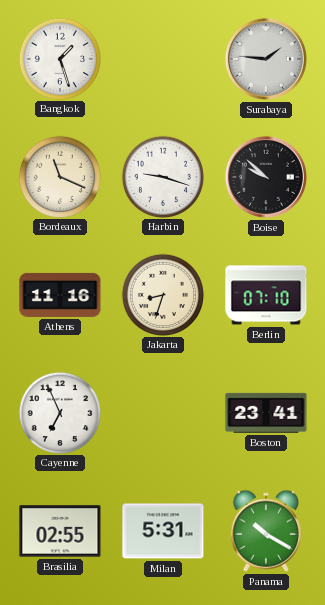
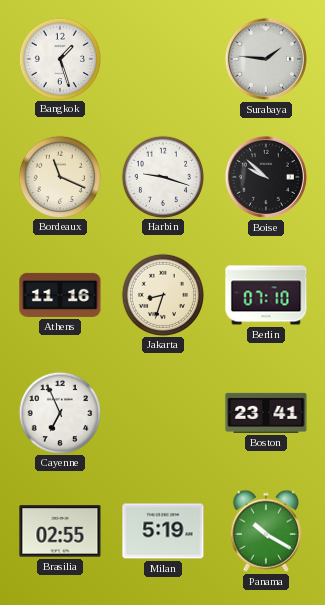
Milan: 5:31 -> 5:19
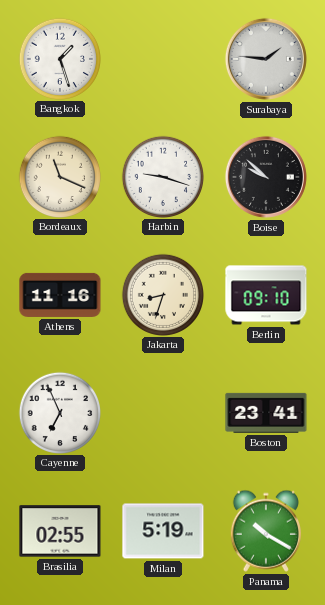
Berlin: 07:10 -> 09:10
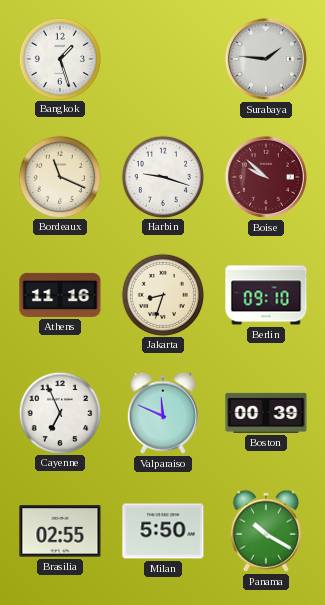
Boise dial: black -> burgundy
Valparaiso: none -> 11:49
Boston: 23:41 -> 00:39
Milan: 5:19 -> 5:50
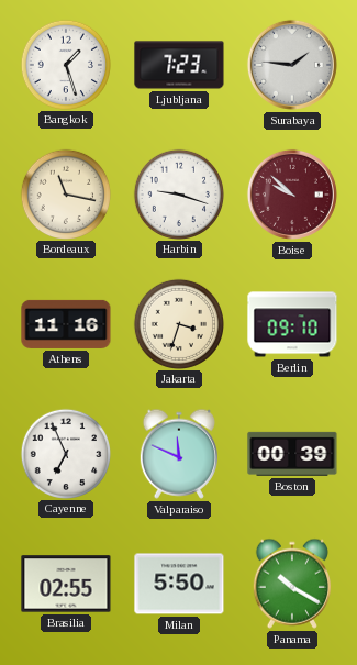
Ljubljana: none -> 7:23
Bordeaux: 11:19 -> 11:17
Jakarta: 8:33 -> 3:33
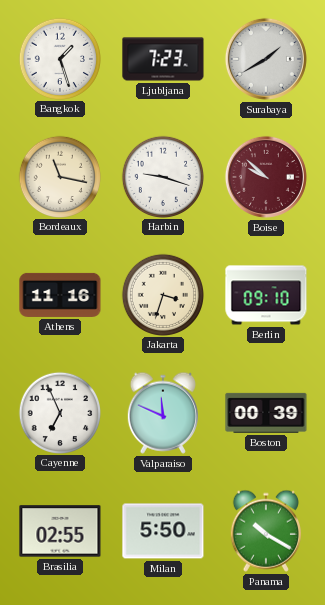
Surabaya: 1:46 -> 1:40
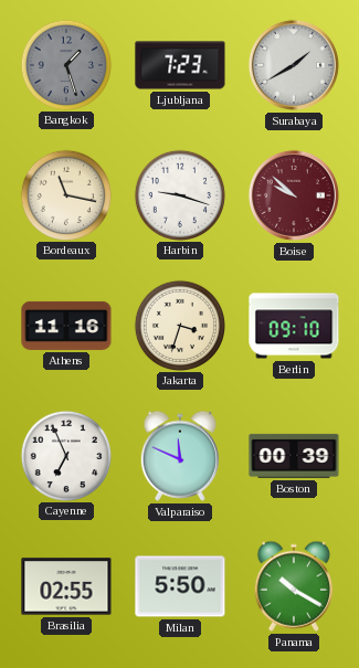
Bangkok dial: white -> grey
